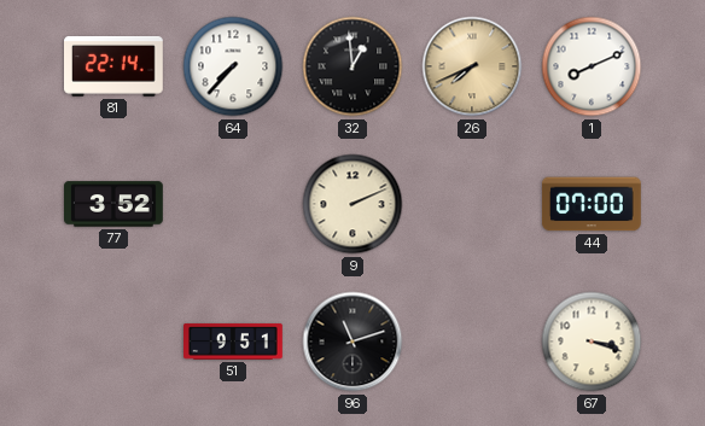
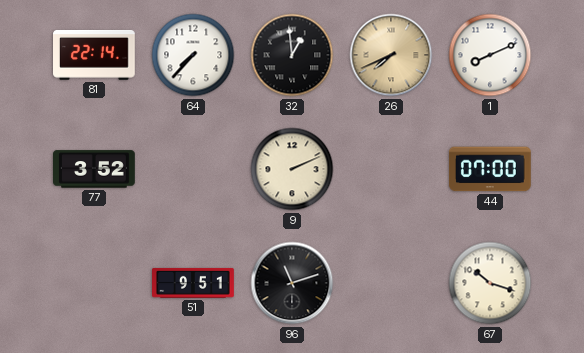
67: 3:18 -> 10:18
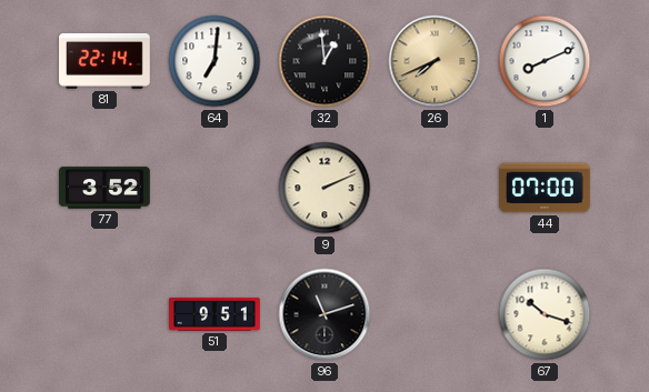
64: 7:37 -> 7:01
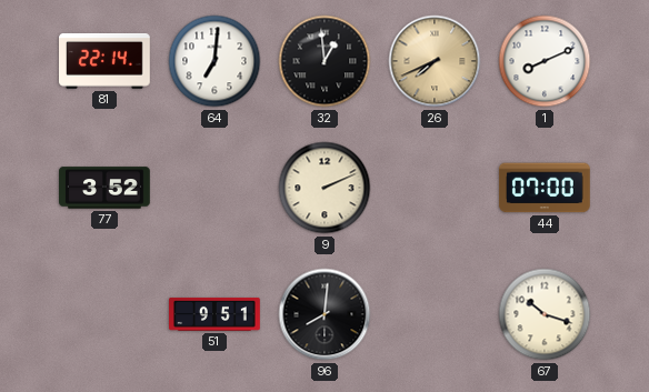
96: 11:12 -> 8:01
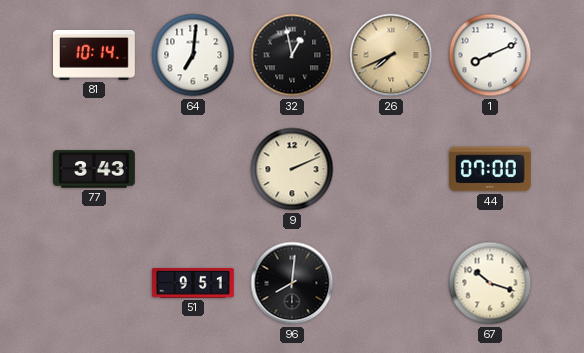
81: 22:14 -> 10:14
32: 12:59 -> 12:58
77: 3:52 -> 3:43
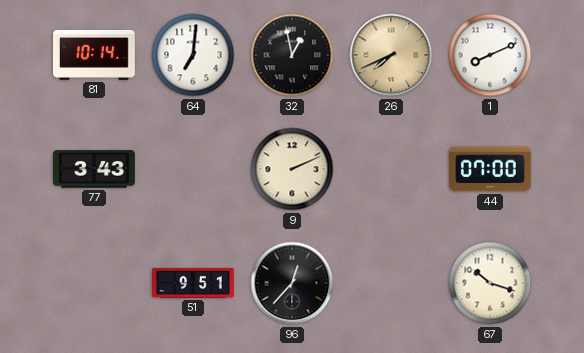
96: 8:01 -> 12:37
